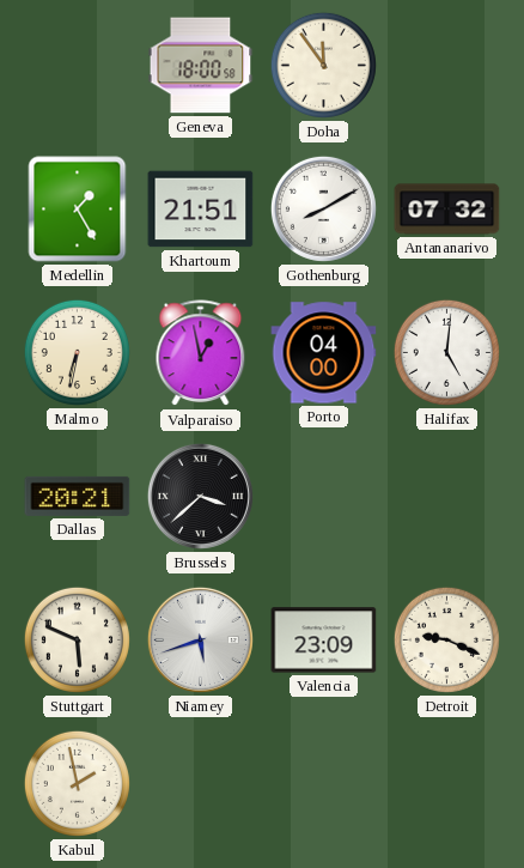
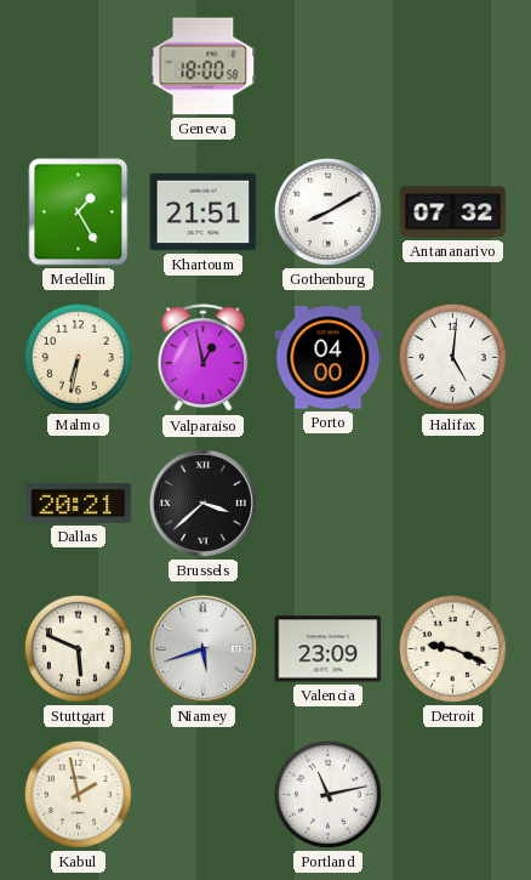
Doha: 11:54 -> none
Portland: none -> 11:13
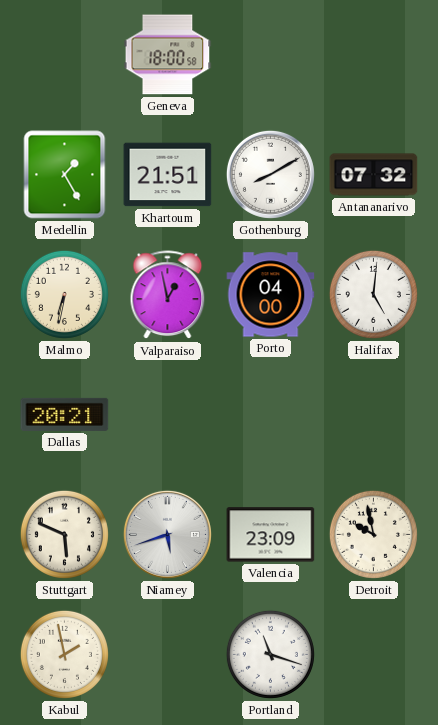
Brussels: 3:38 -> none
Detroit: 9:19 -> 9:58
Portland: 11:13 -> 11:18
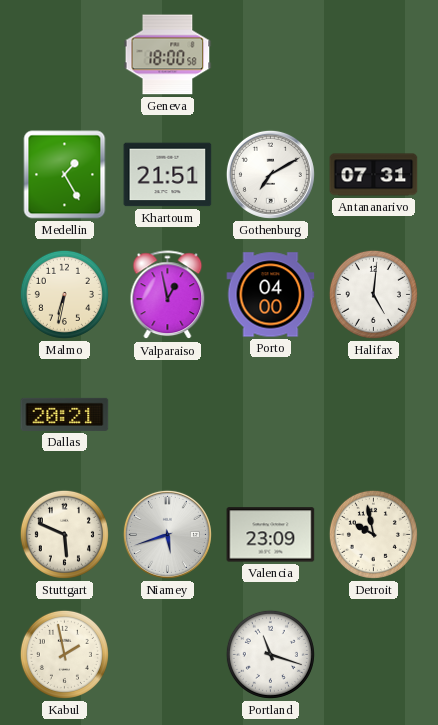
Gothenburg: 8:10 -> 7:10
Antananarivo: 07:32 -> 07:31
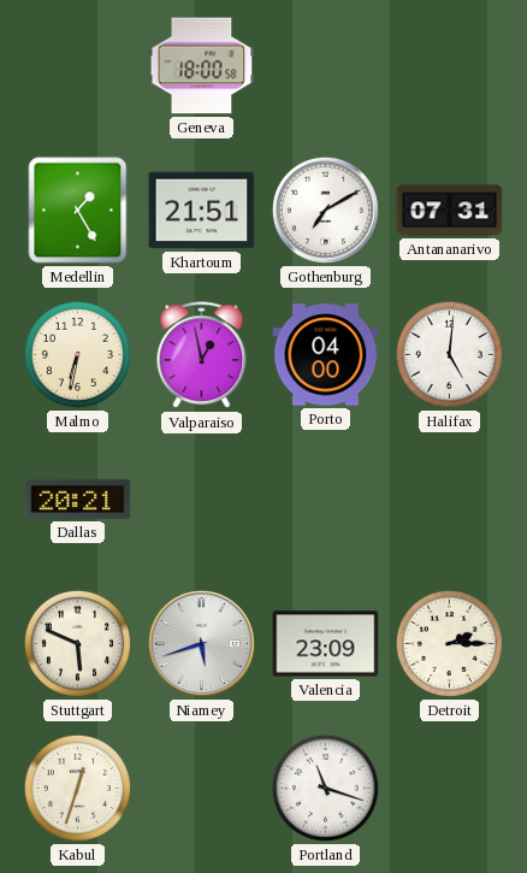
Detroit: 9:58 -> 2:15
Kabul: 1:58 -> 12:33
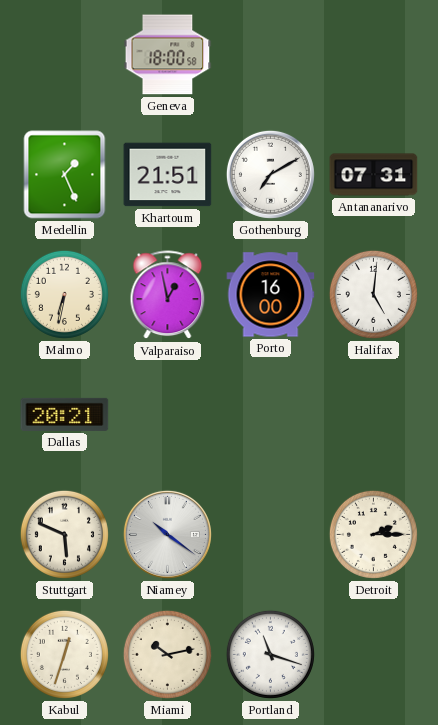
Medellin: 1:25 -> 1:26
Porto: 04:00 -> 16:00
Niamey: 5:42 -> 10:21
Valencia: 23:09 -> none
Miami: none -> 10:13
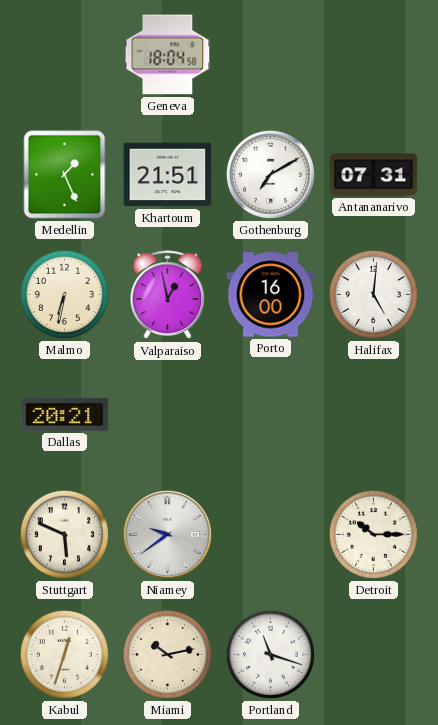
Geneva: 18:00 -> 18:04
Niamey: 10:21 -> 9:39
Detroit: 2:15 -> 10:15
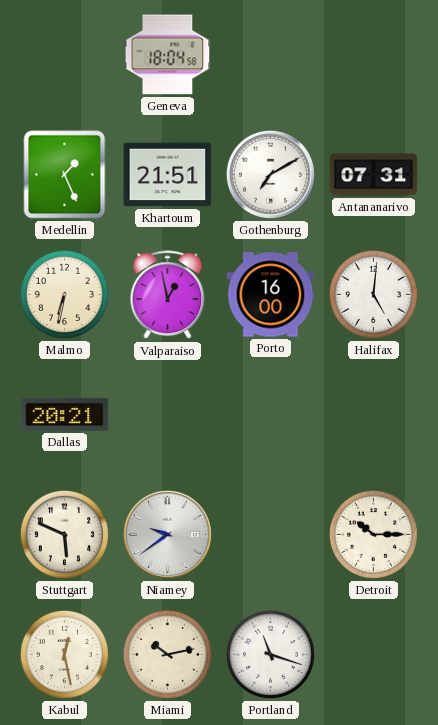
Kabul: 12:33 -> 12:28
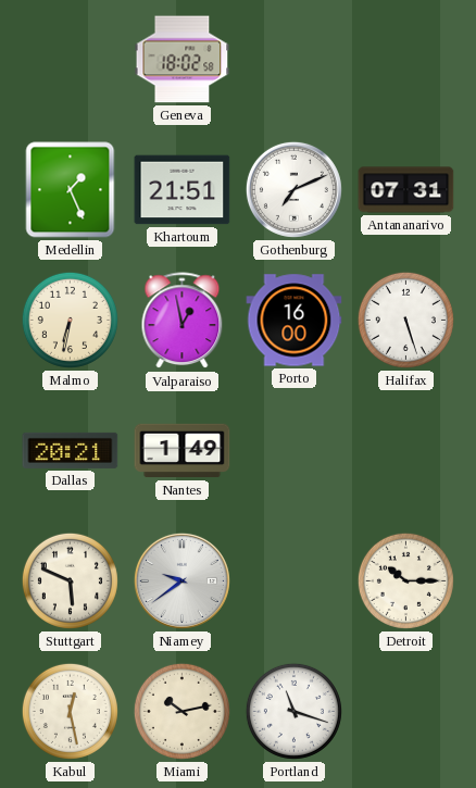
Geneva: 18:04 -> 18:02
Gothenburg: 7:10 -> 7:11
Halifax: 5:01 -> 5:27
Nantes: none -> 1:49
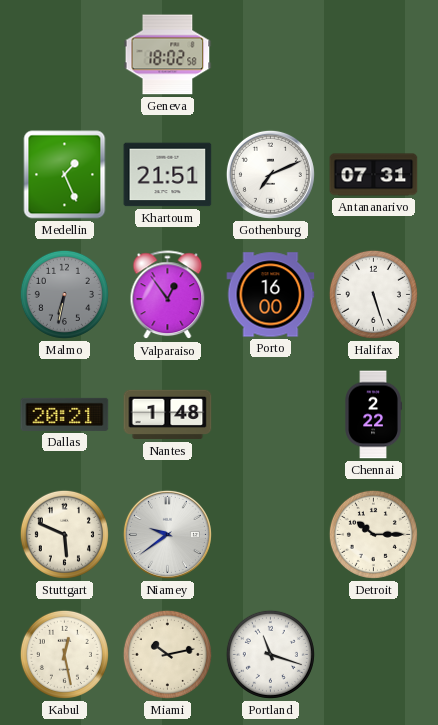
Malmo dial: cream -> grey
Valparaiso: 12:58 -> 12:54
Nantes: 1:49 -> 1:48
Chennai: none -> 2:22
